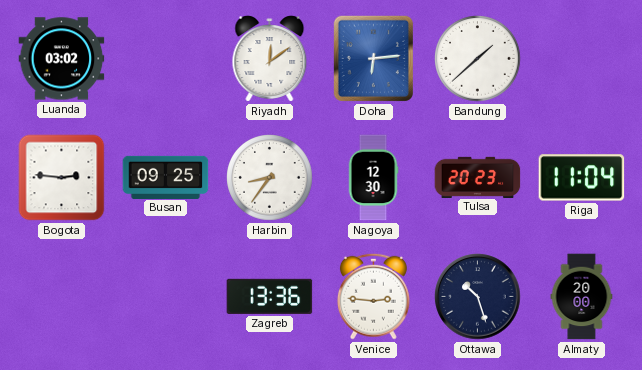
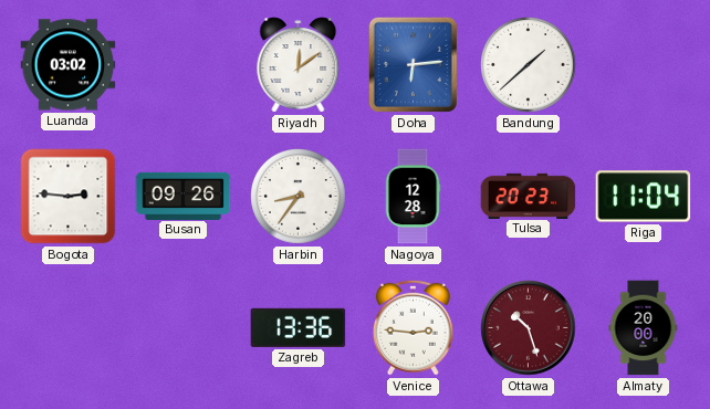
Busan: 09:25 -> 09:26
Nagoya: 12:30 -> 12:28
Ottawa dial: navy -> burgundy
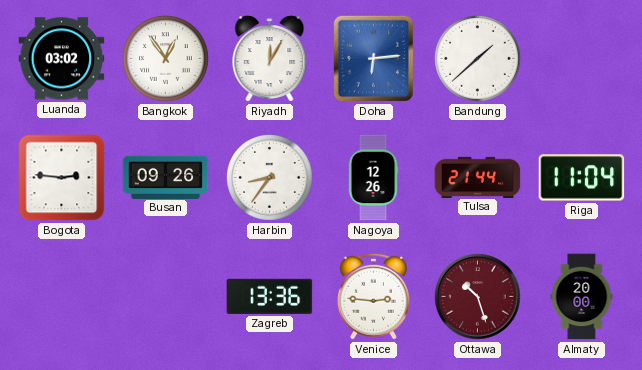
Bangkok: none -> 12:54
Riyadh: 12:09 -> 12:05
Nagoya: 12:28 -> 12:26
Tulsa: 20:23 -> 21:44
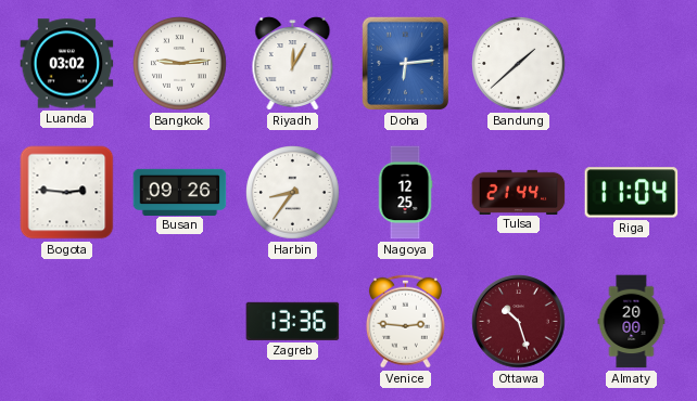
Bangkok: 12:54 -> 9:14
Nagoya: 12:26 -> 12:25
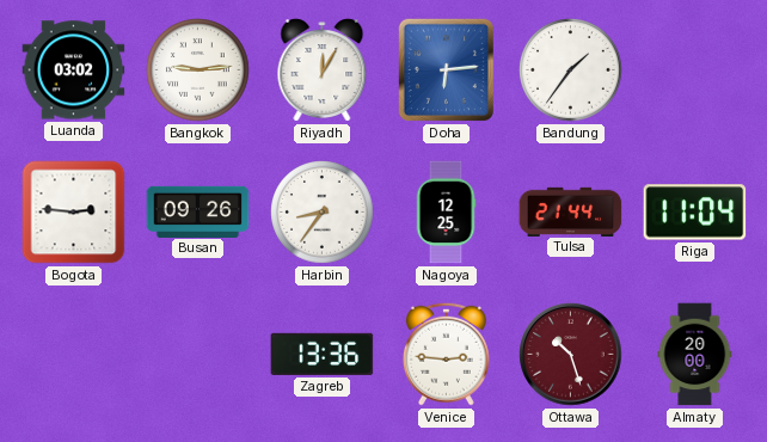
Bandung: 1:38 -> 1:36
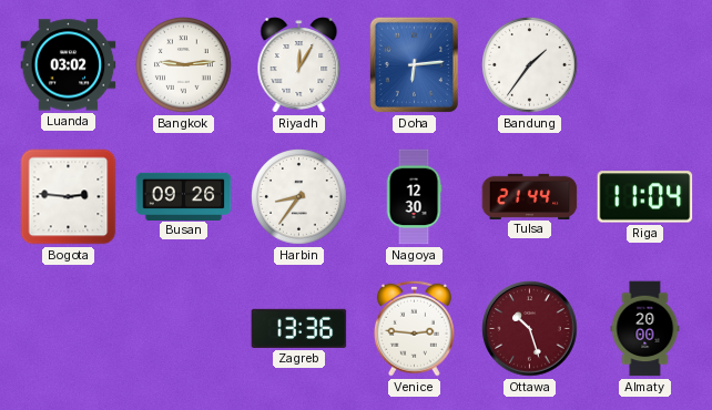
Nagoya: 12:25 -> 12:30
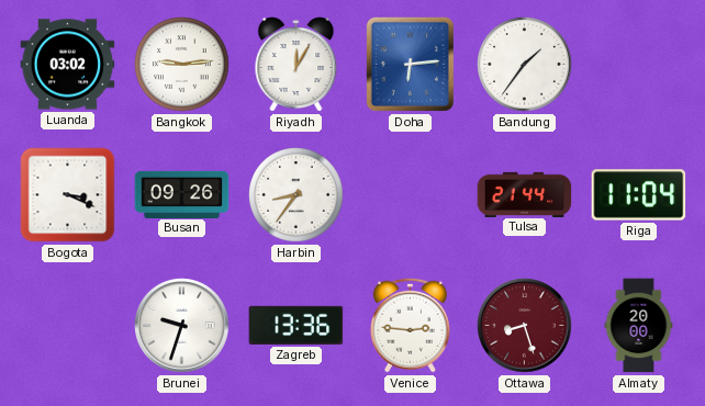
Bogota: 2:46 -> 3:19
Nagoya: 12:30 -> none
Brunei: none -> 9:33
Ottawa: 10:27 -> 8:27
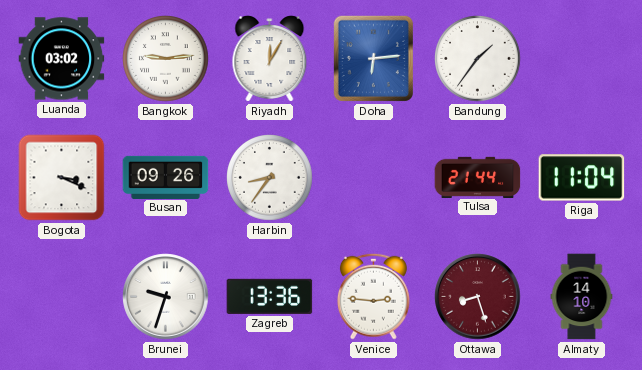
Almaty: 20:00 -> 14:10
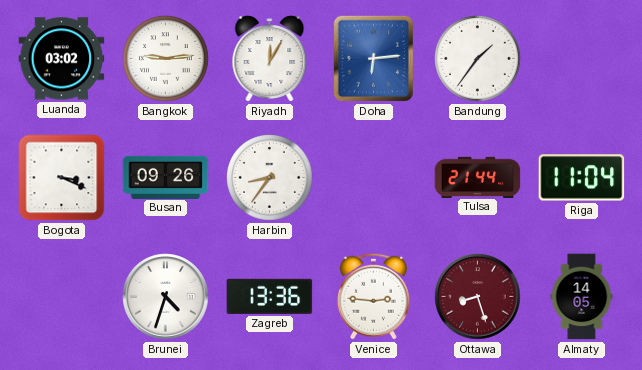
Brunei: 9:33 -> 4:33
Almaty: 14:10 -> 14:05
